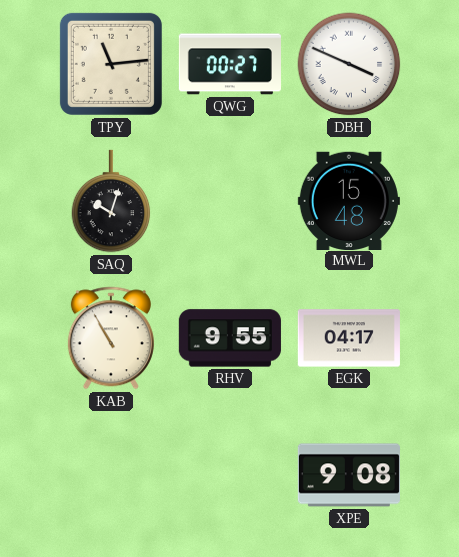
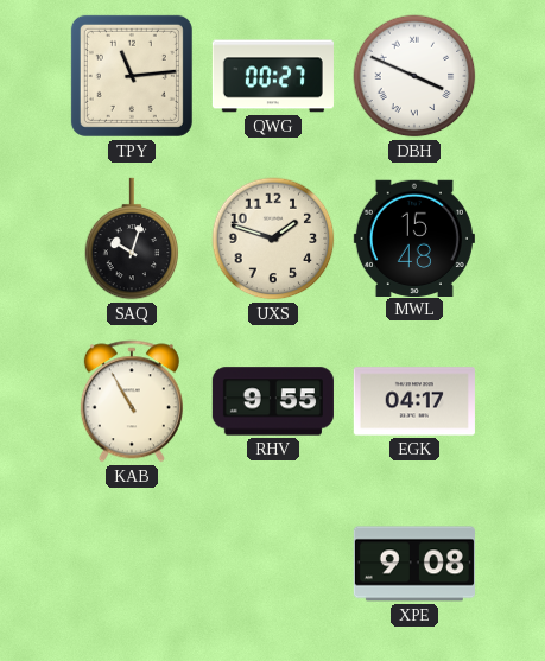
UXS: none -> 1:48
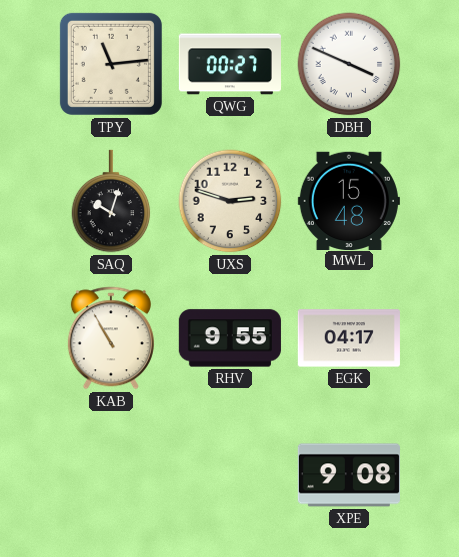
UXS: 1:48 -> 2:48
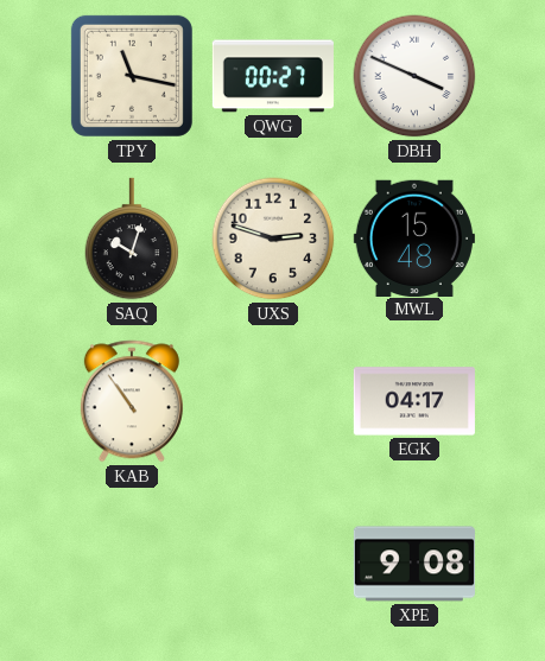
TPY: 11:14 -> 11:17
KAB: 10:55 -> 10:54
RHV: 9:55 -> none
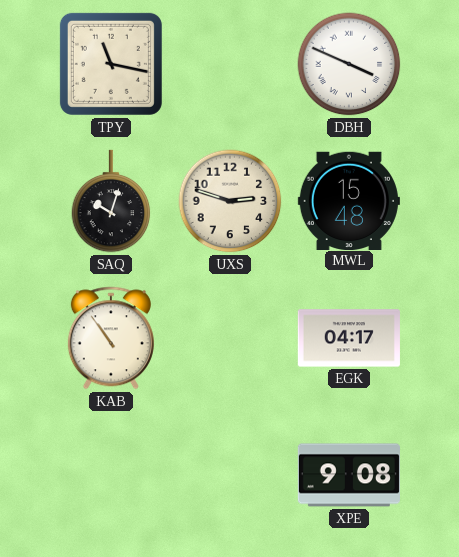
QWG: 00:27 -> none
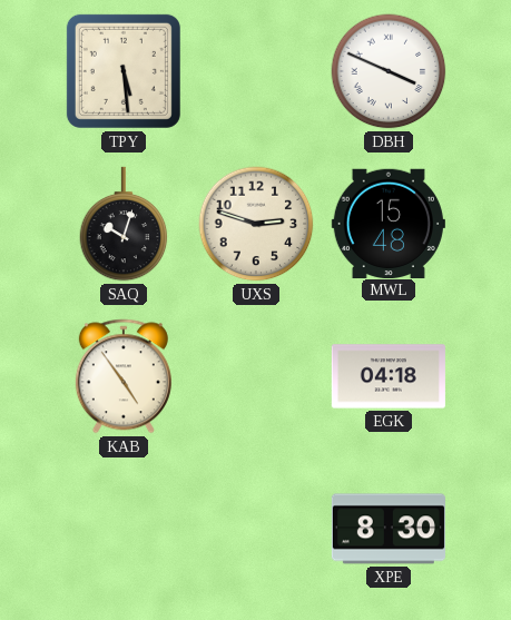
TPY: 11:17 -> 5:29
KAB: 10:54 -> 4:54
EGK: 04:17 -> 04:18
XPE: 9:08 -> 8:30
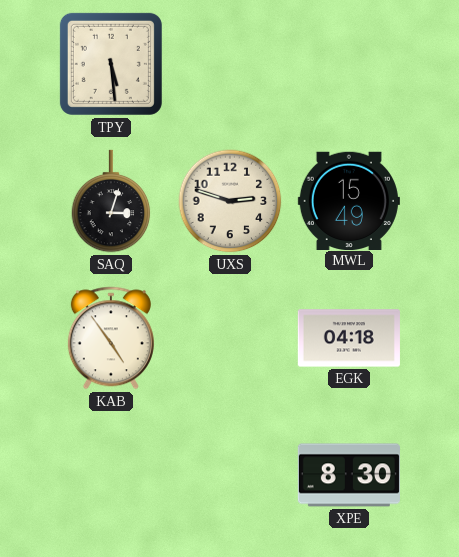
DBH: 3:49 -> none
SAQ: 10:03 -> 3:03
MWL: 15:48 -> 15:49
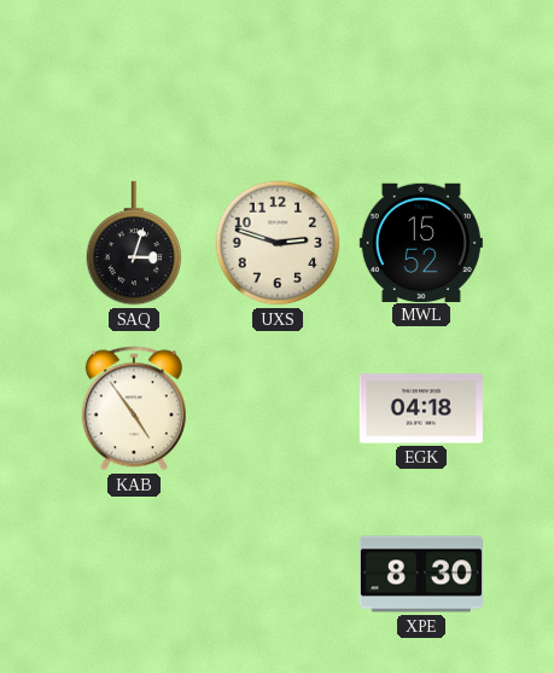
TPY: 5:29 -> none
MWL: 15:49 -> 15:52
